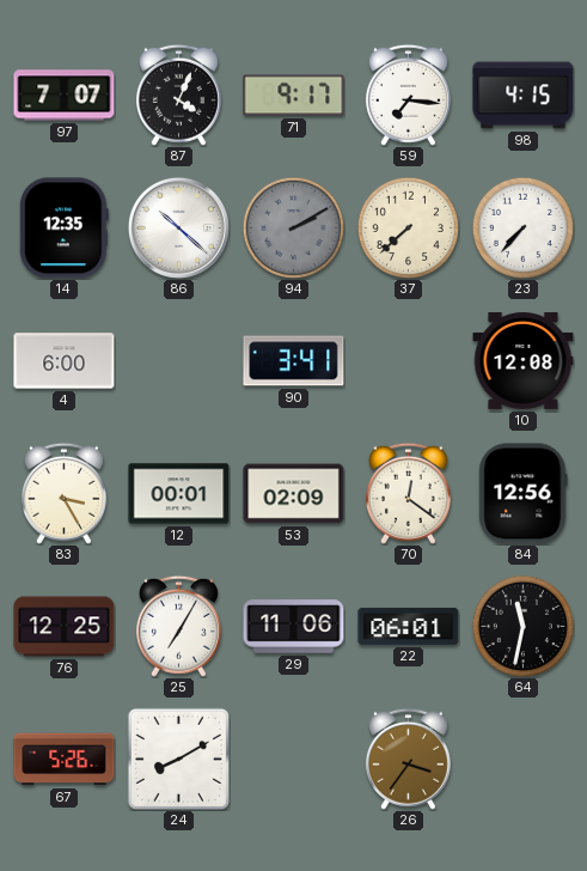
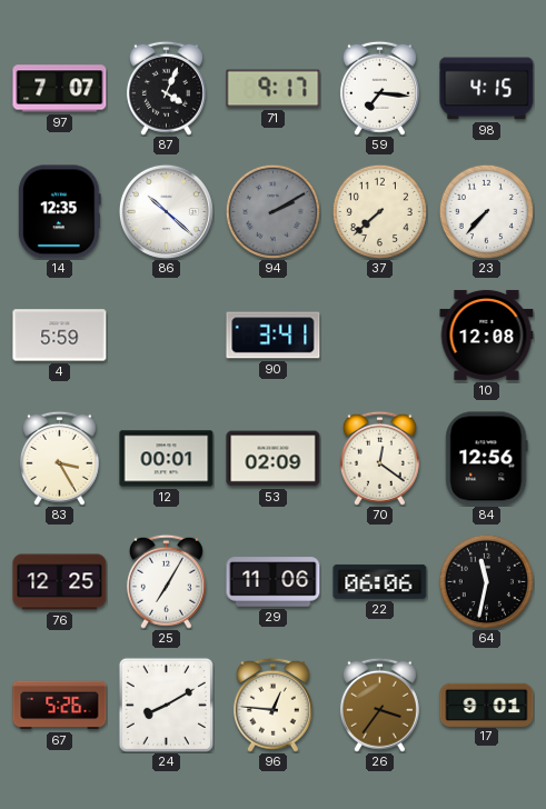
4: 6:00 -> 5:59
22: 06:01 -> 06:06
96: none -> 12:46
17: none -> 9:01
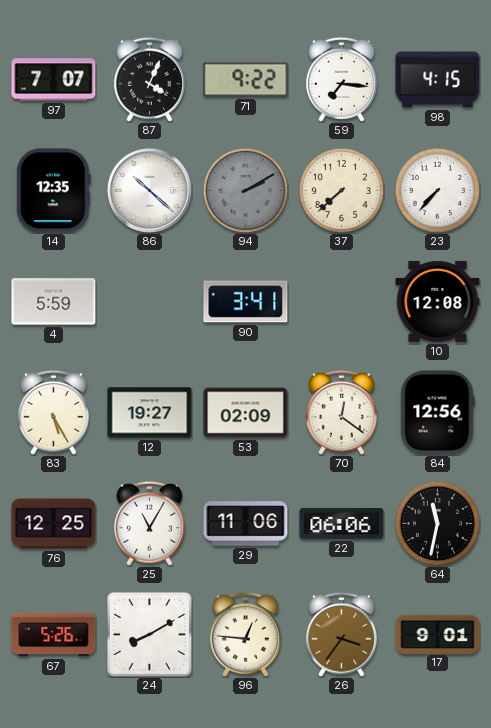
71: 9:17 -> 9:22
83: 3:25 -> 5:25
12: 00:01 -> 19:27
25: 7:05 -> 11:05
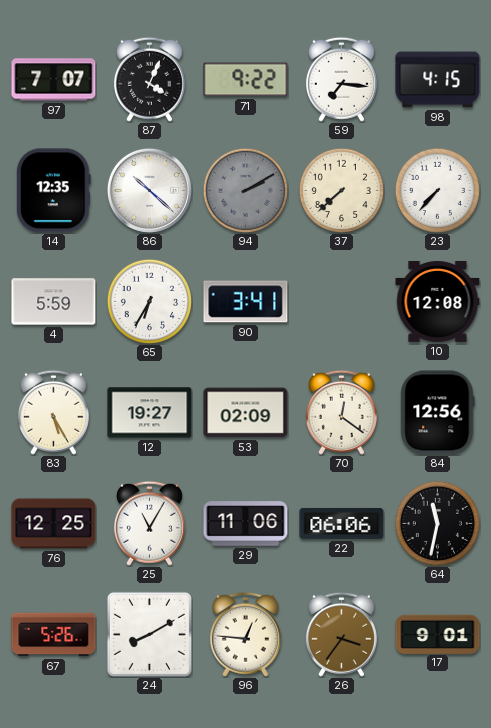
65: none -> 6:35
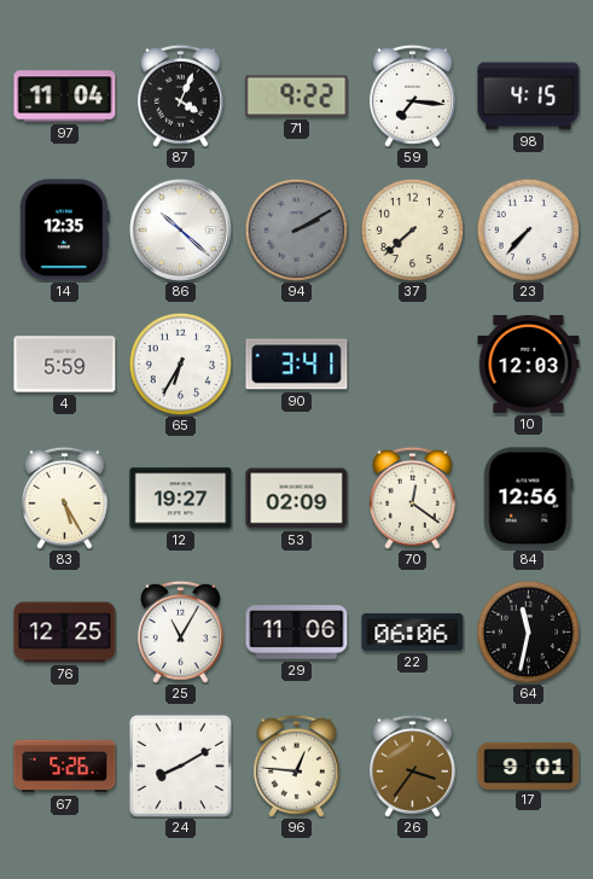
97: 7:07 -> 11:04
10: 12:08 -> 12:03
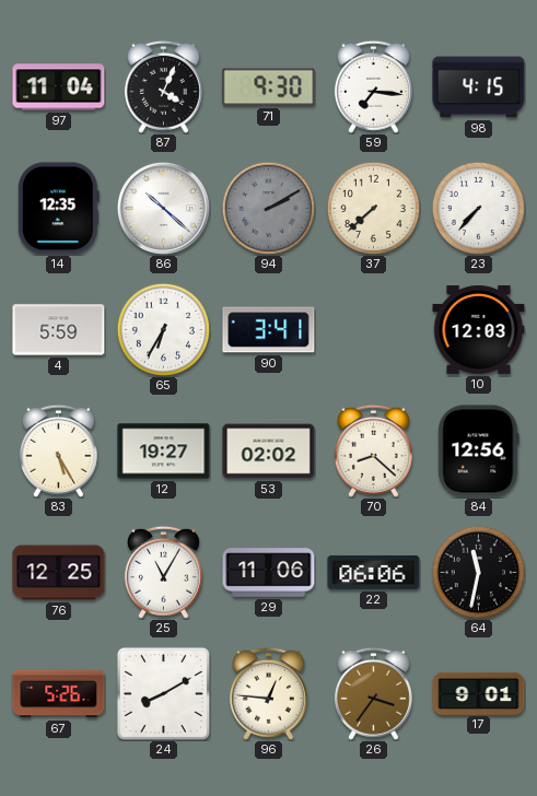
71: 9:22 -> 9:30
53: 02:09 -> 02:02
70: 12:21 -> 8:22
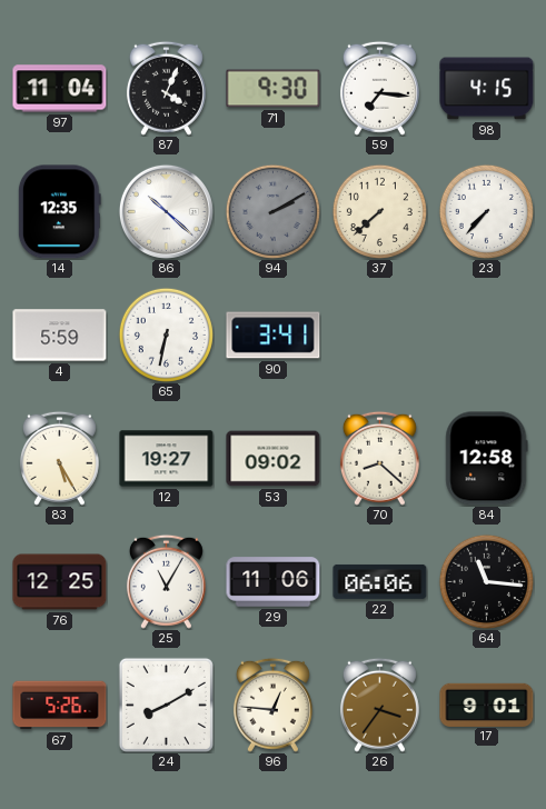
65: 6:35 -> 6:32
10: 12:03 -> none
53: 02:02 -> 09:02
84: 12:56 -> 12:58
64: 11:32 -> 11:16
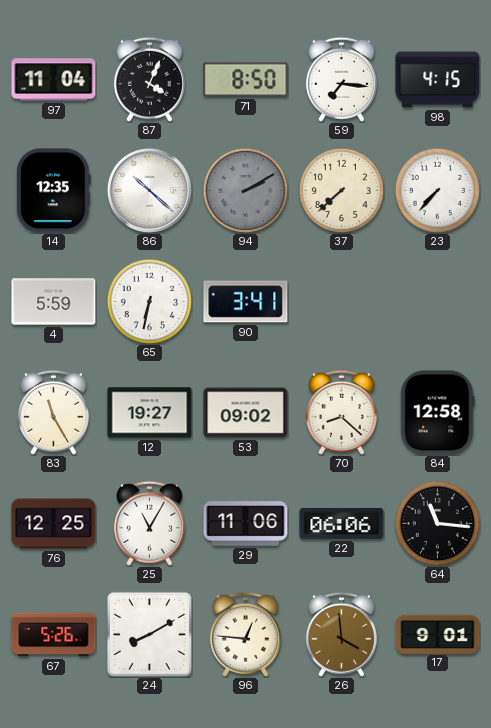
71: 9:30 -> 8:50
83: 5:25 -> 11:25
26: 3:36 -> 3:59
